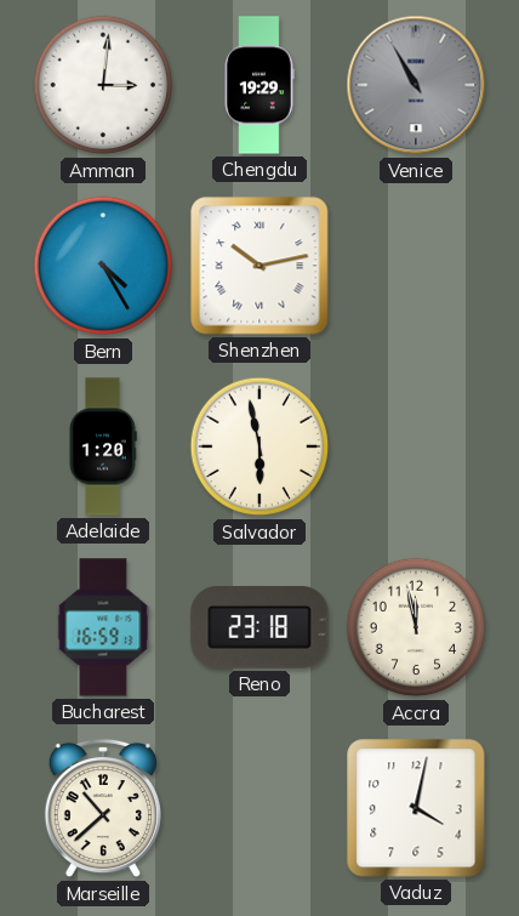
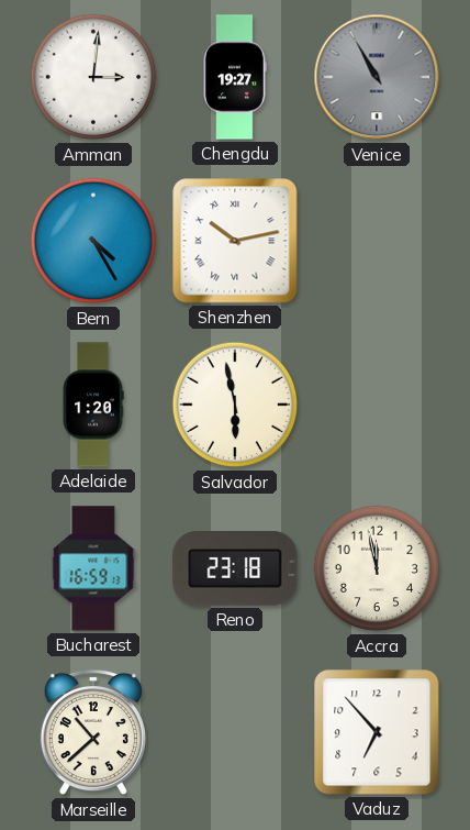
Chengdu: 19:29 -> 19:27
Vaduz: 4:02 -> 6:53
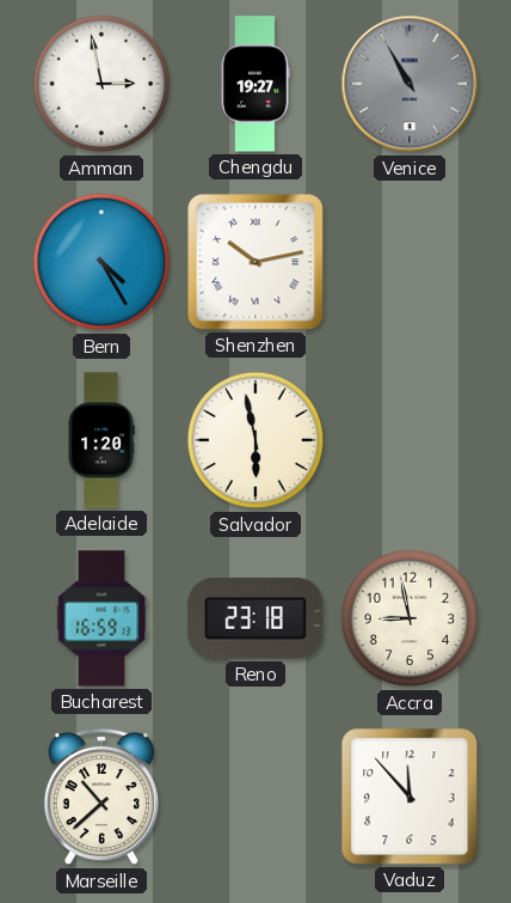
Amman: 3:01 -> 2:58
Accra: 11:58 -> 8:58
Vaduz: 6:53 -> 11:53
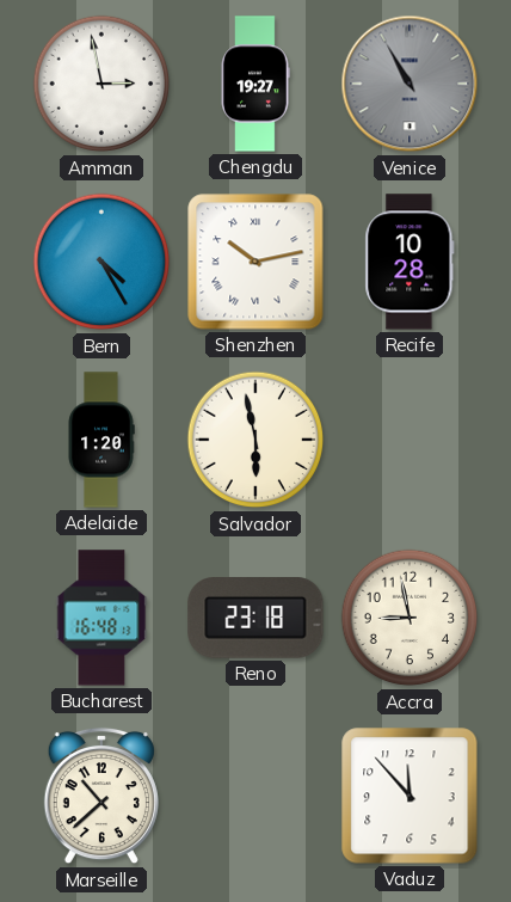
Recife: none -> 10:28
Bucharest: 16:59 -> 16:48
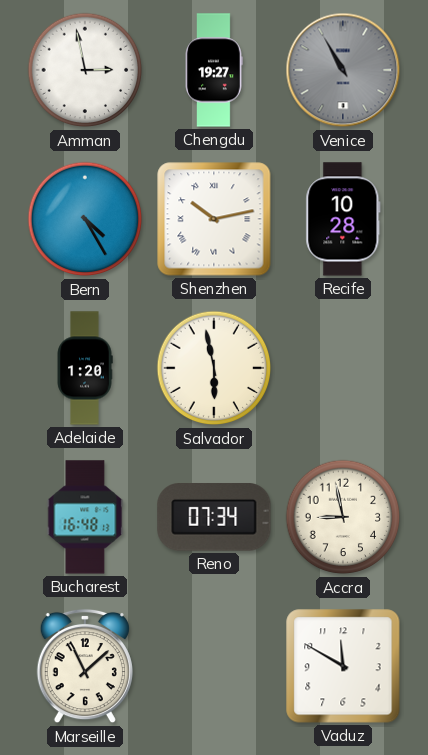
Reno: 23:18 -> 07:34
Marseille: 10:38 -> 11:08
Vaduz: 11:53 -> 11:50
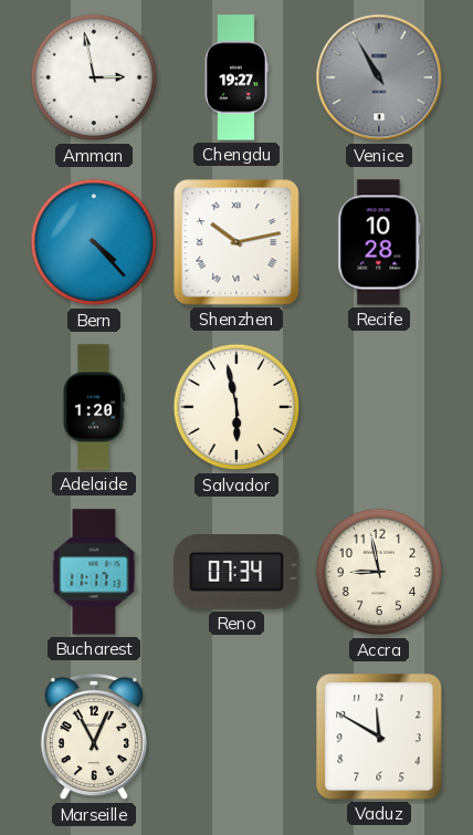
Bern: 4:25 -> 4:23
Bucharest: 16:48 -> 11:17
Marseille: 11:08 -> 11:04
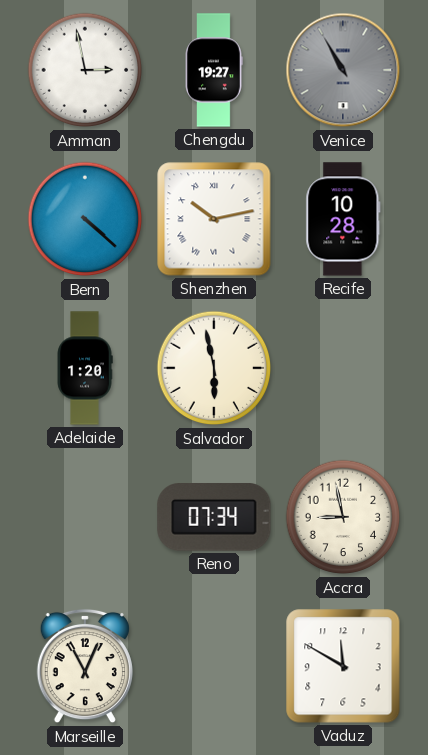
Bern: 4:23 -> 4:22
Bucharest: 11:17 -> none
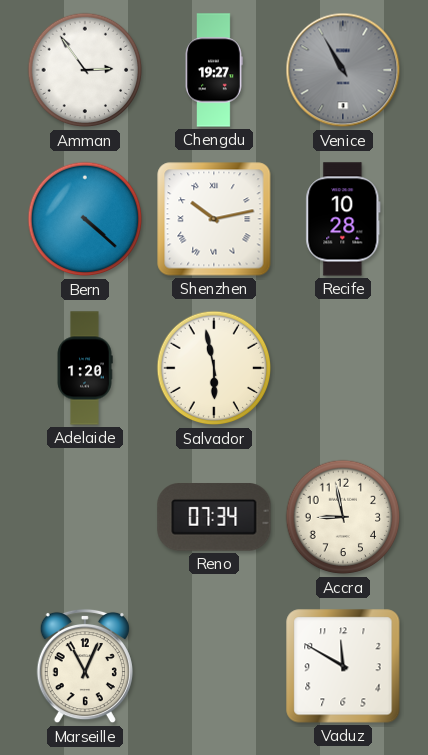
Amman: 2:58 -> 2:54
